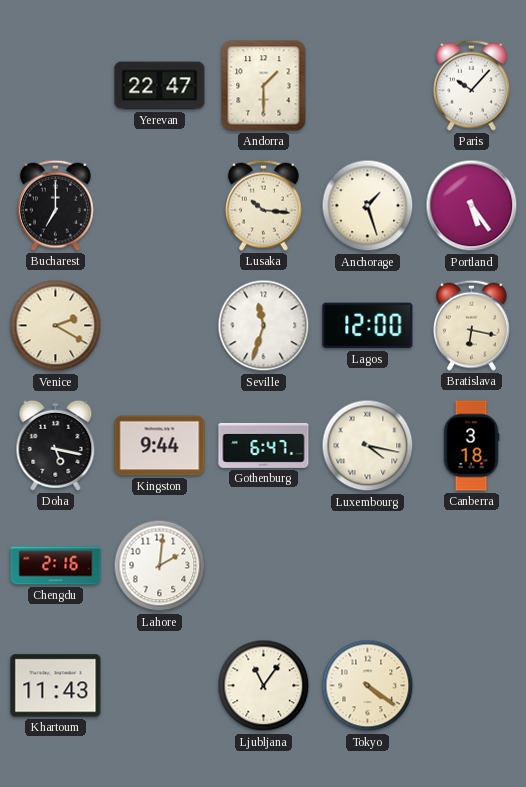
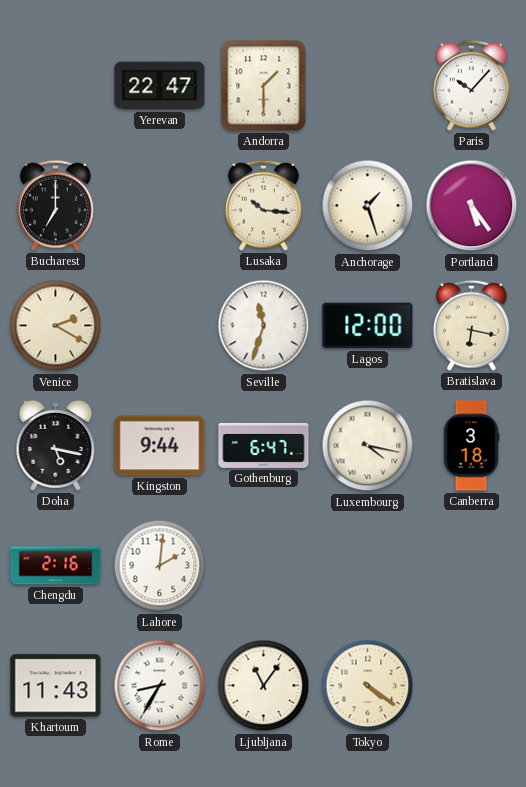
Rome: none -> 8:35
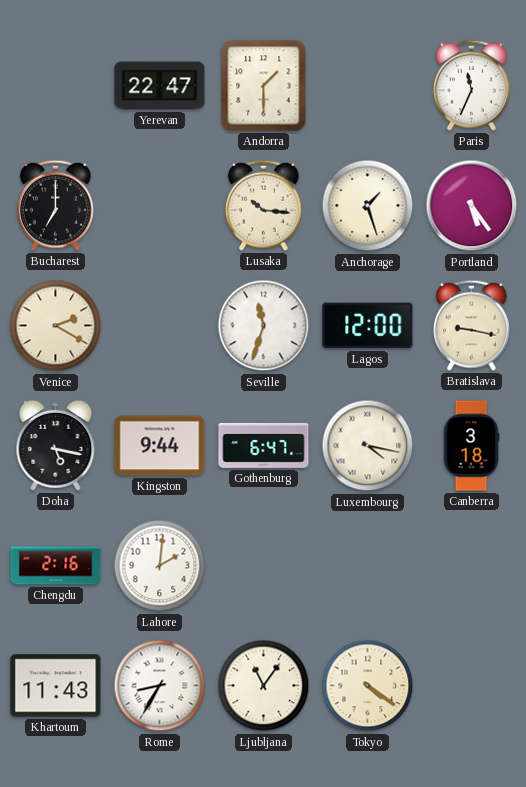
Paris: 10:07 -> 11:34
Bratislava: 6:17 -> 9:17
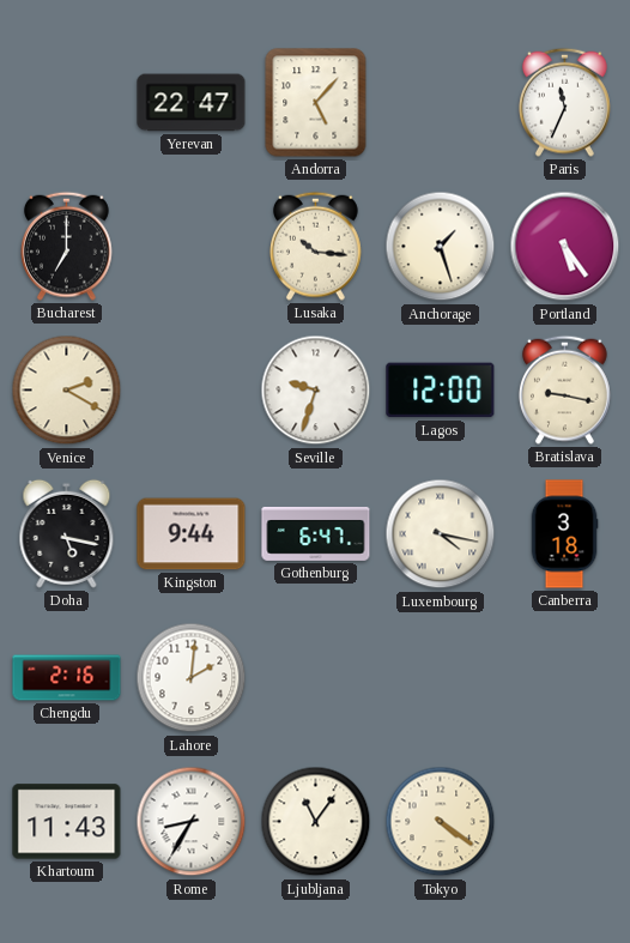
Andorra: 1:30 -> 5:07
Seville: 11:33 -> 9:33
